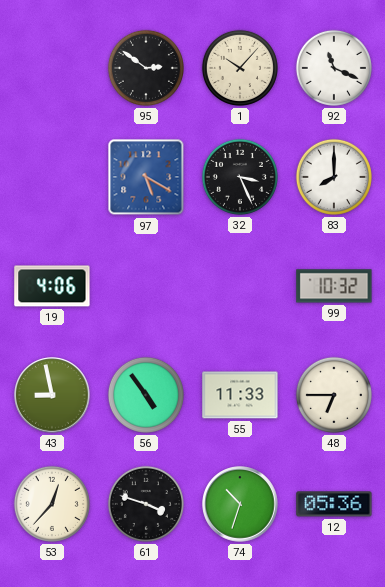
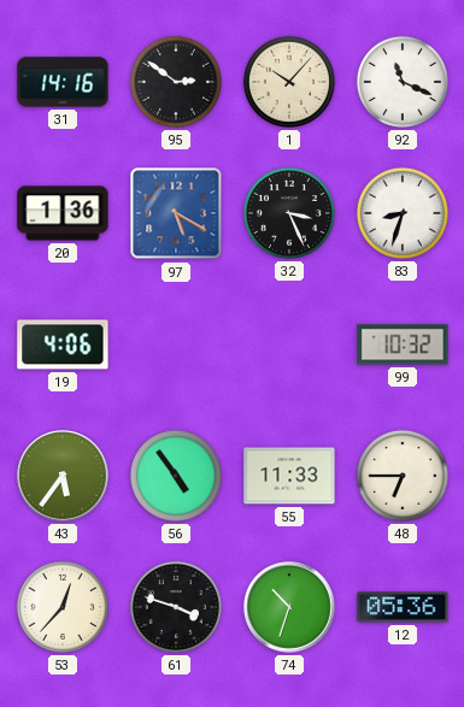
31: none -> 14:16
20: none -> 1:36
83: 8:00 -> 8:33
43: 8:58 -> 5:36
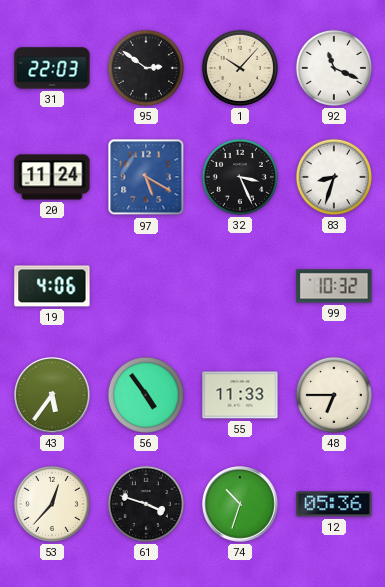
31: 14:16 -> 22:03
20: 1:36 -> 11:24
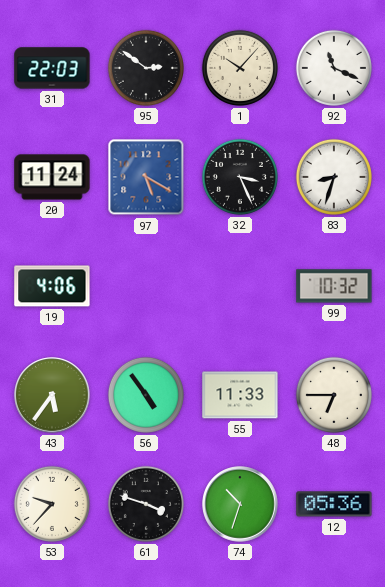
53: 12:37 -> 9:37
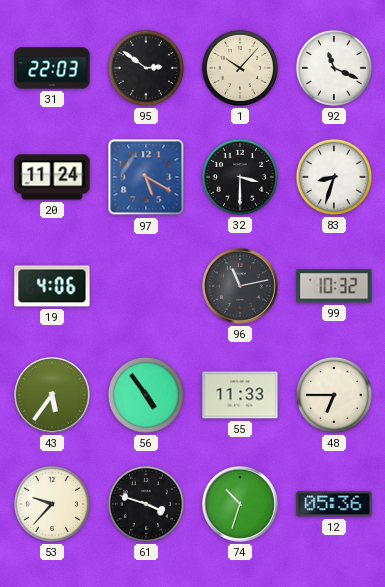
32: 3:26 -> 3:30
96: none -> 11:13
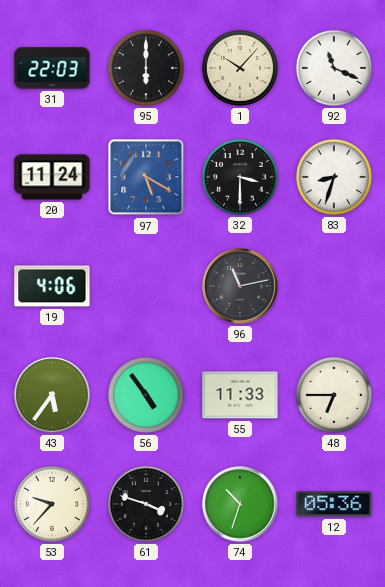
95: 2:51 -> 6:00
99: 10:32 -> none
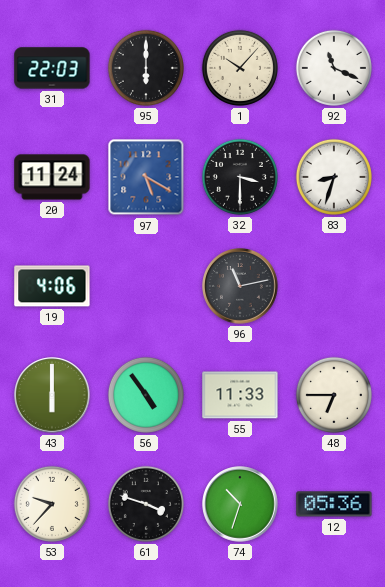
43: 5:36 -> 6:00
